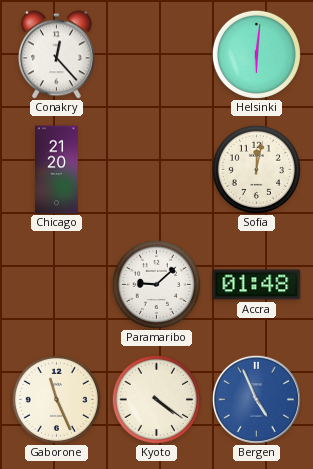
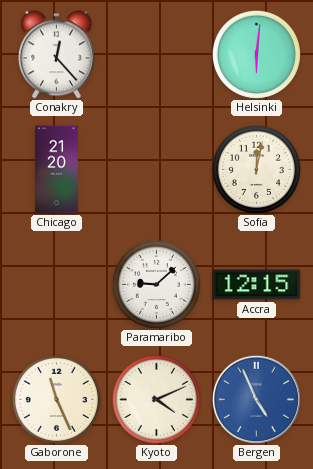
Accra: 01:48 -> 12:15
Kyoto: 4:21 -> 4:11
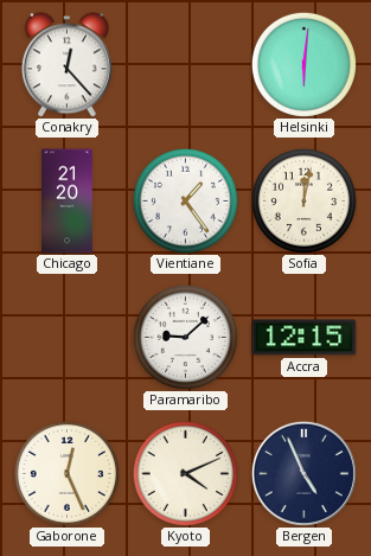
Vientiane: none -> 1:24
Gaborone: 11:26 -> 12:26
Bergen dial: blue -> navy
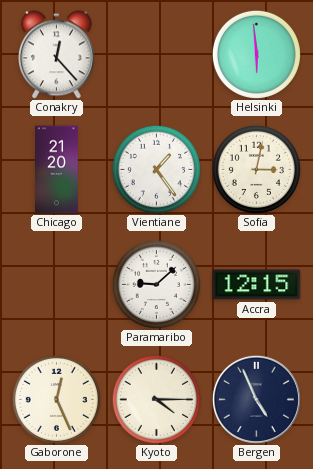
Helsinki: 6:01 -> 5:59
Sofia: 12:02 -> 3:02
Kyoto: 4:11 -> 4:15
